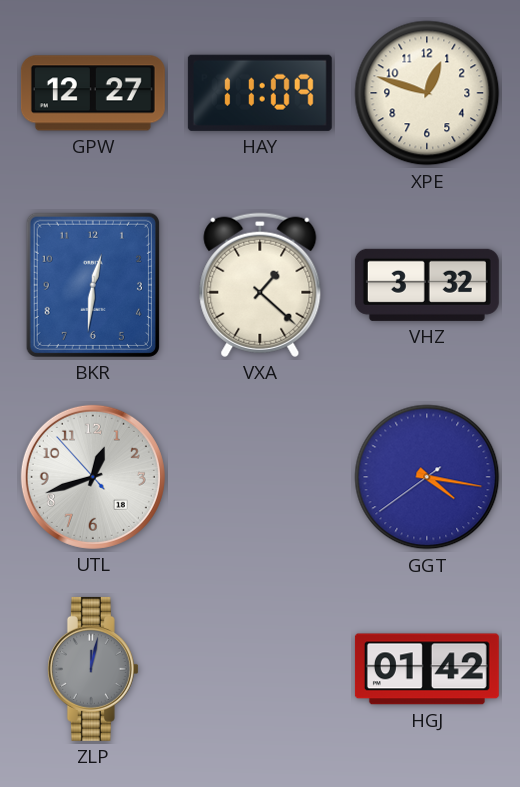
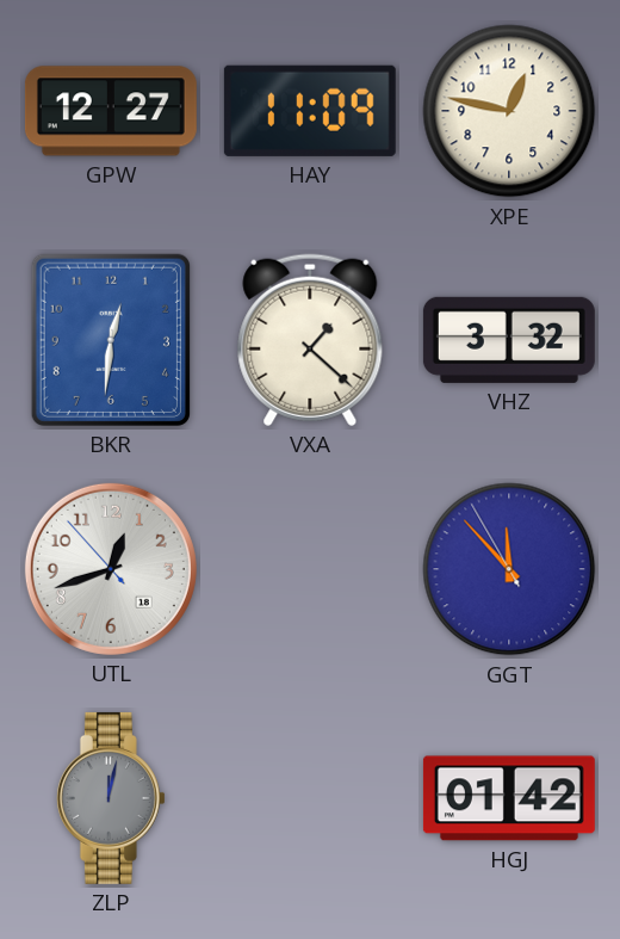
XPE: 12:48 -> 12:47
GGT: 4:16 -> 11:52
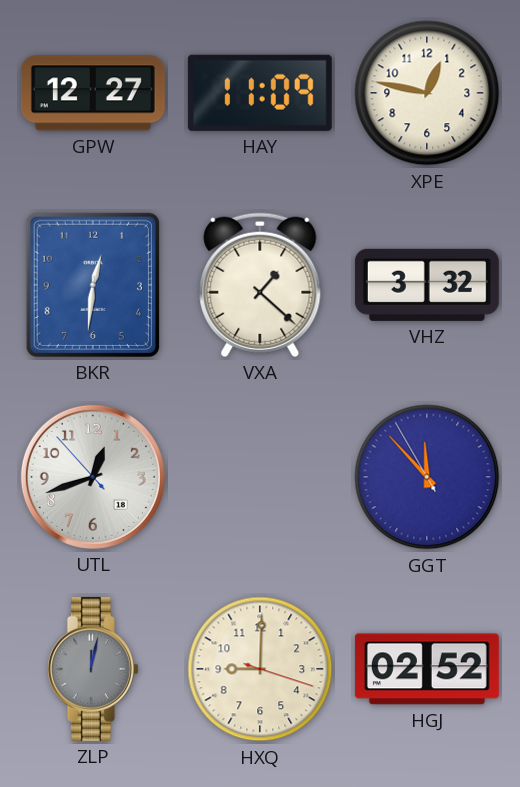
HXQ: none -> 9:00
HGJ: 01:42 -> 02:52
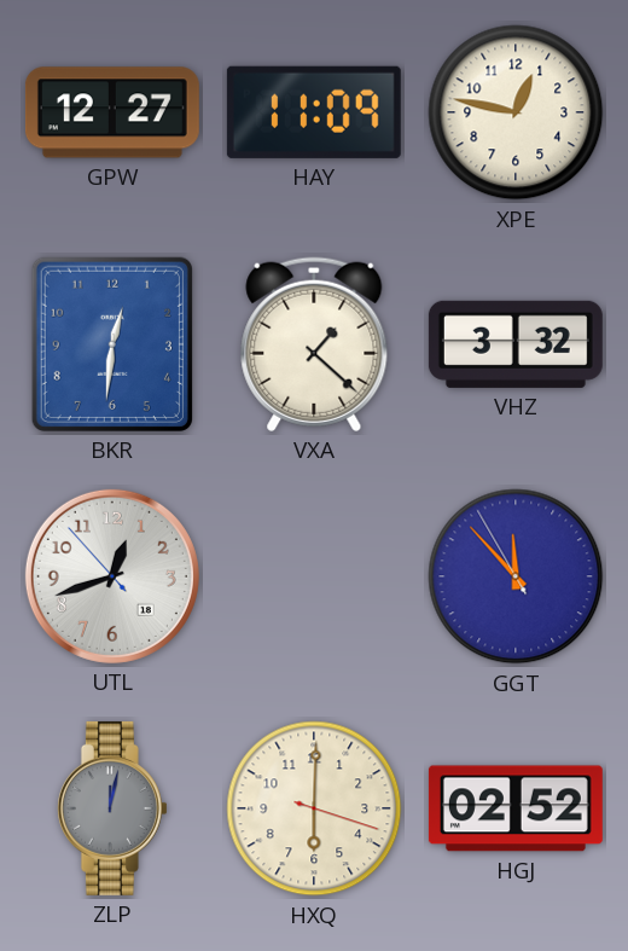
HXQ: 9:00 -> 6:00
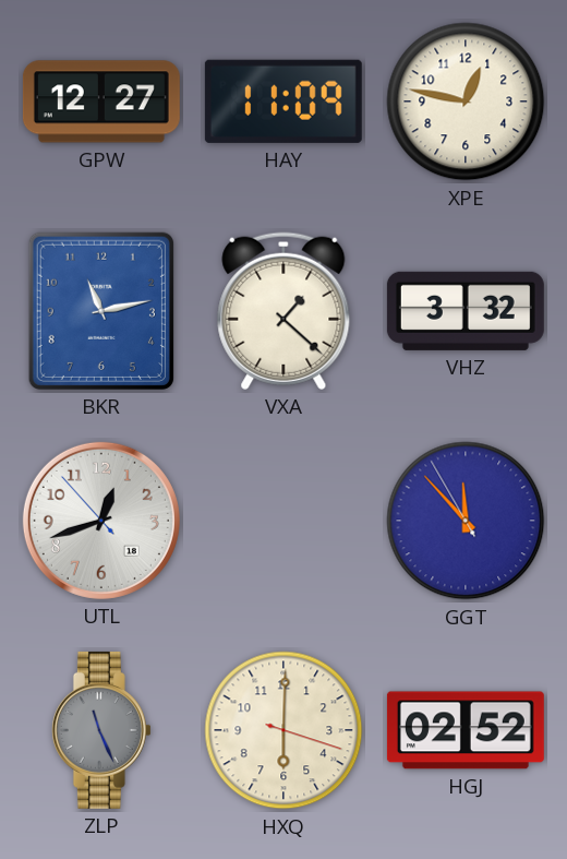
BKR: 12:31 -> 11:13
ZLP: 12:02 -> 11:26
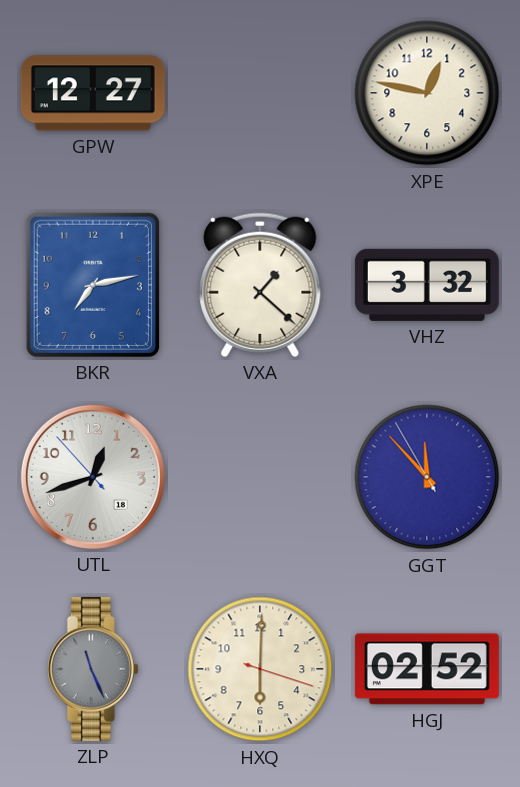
HAY: 11:09 -> none
BKR: 11:13 -> 7:13
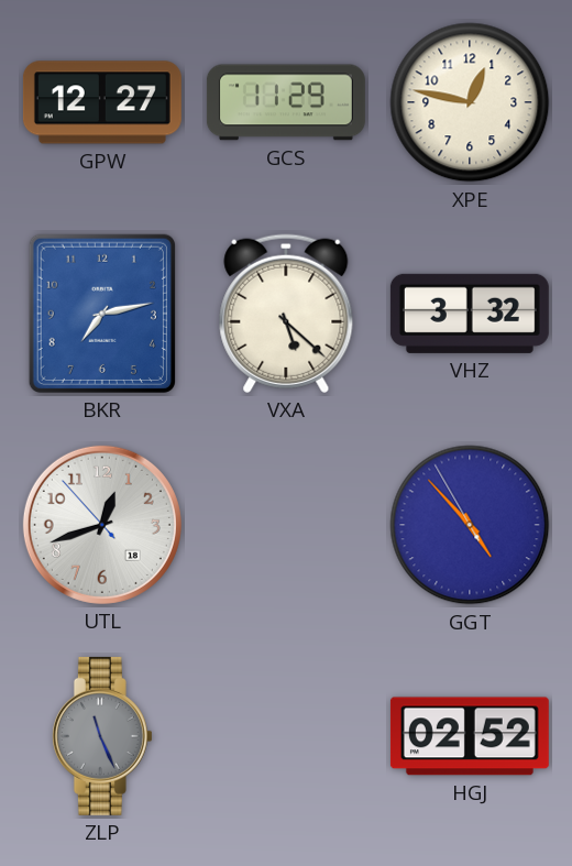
GCS: none -> 11:29
VXA: 1:22 -> 5:22
GGT: 11:52 -> 4:52
HXQ: 6:00 -> none
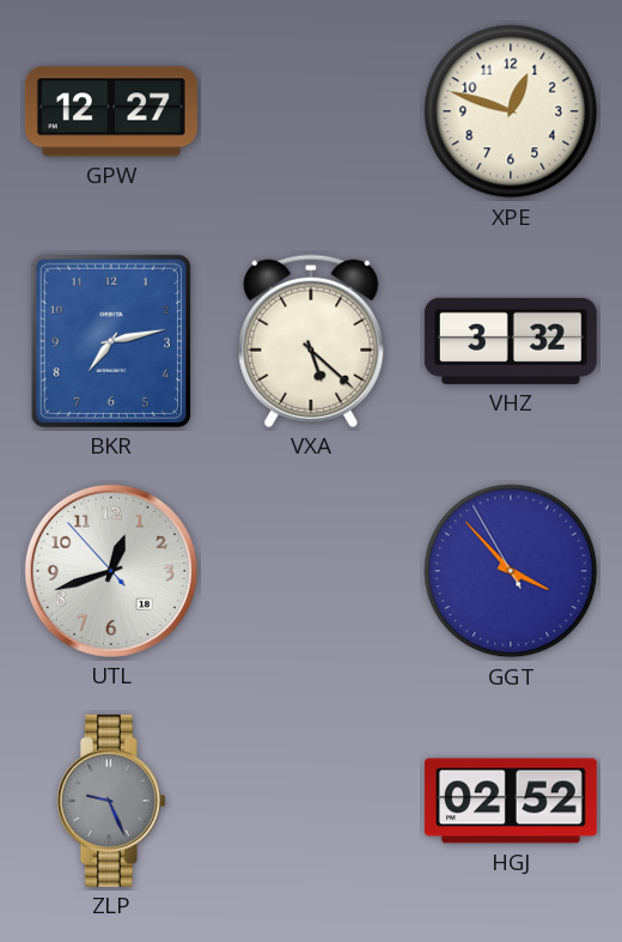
GCS: 11:29 -> none
XPE: 12:47 -> 12:48
GGT: 4:52 -> 3:52
ZLP: 11:26 -> 9:26
